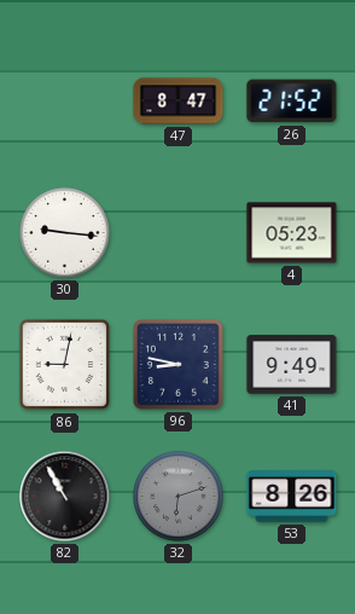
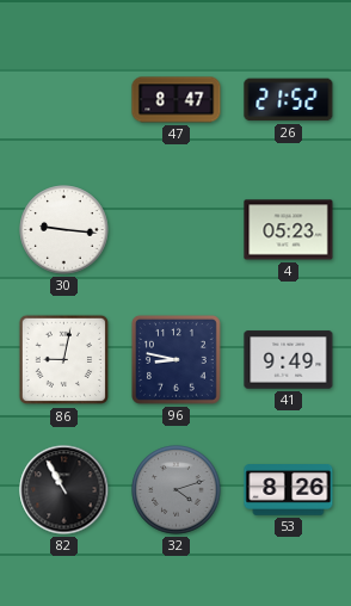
32: 6:12 -> 4:12
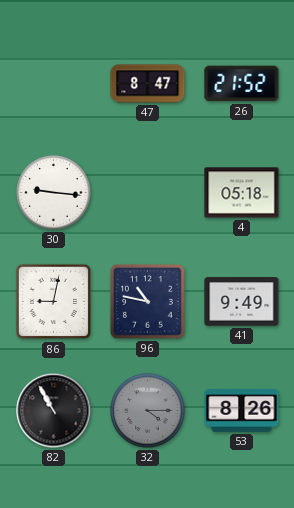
4: 05:23 -> 05:18
96: 8:47 -> 10:47
32: 4:12 -> 4:15
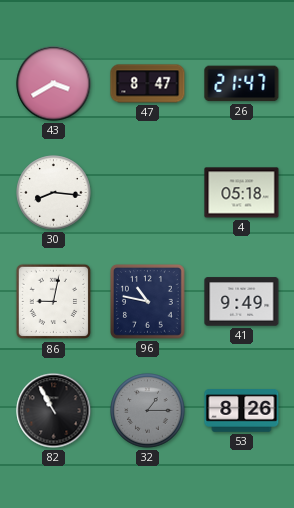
43: none -> 3:40
26: 21:52 -> 21:47
30: 9:16 -> 8:16
32: 4:15 -> 1:15
